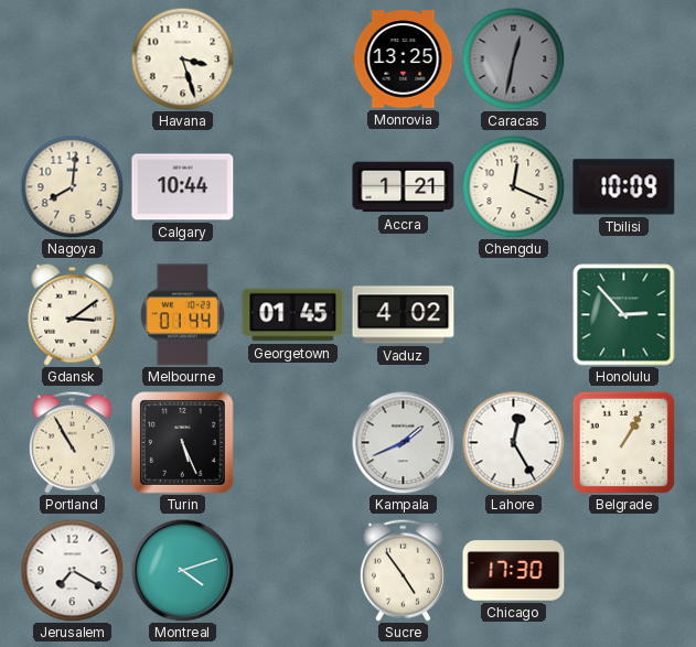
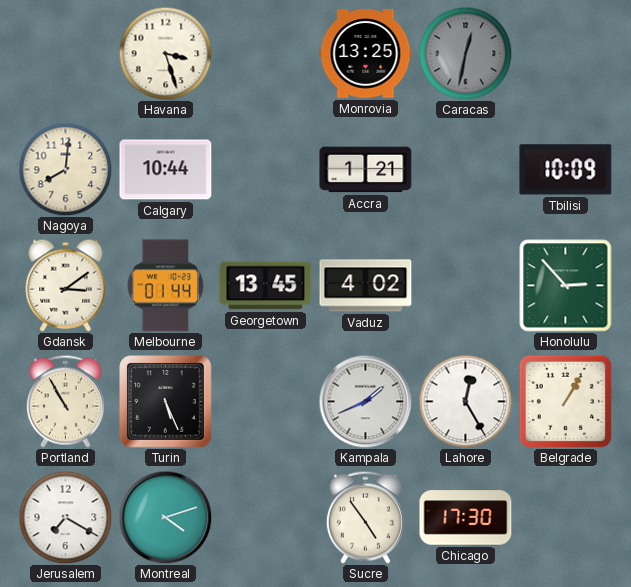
Chengdu: 12:19 -> none
Georgetown: 01:45 -> 13:45
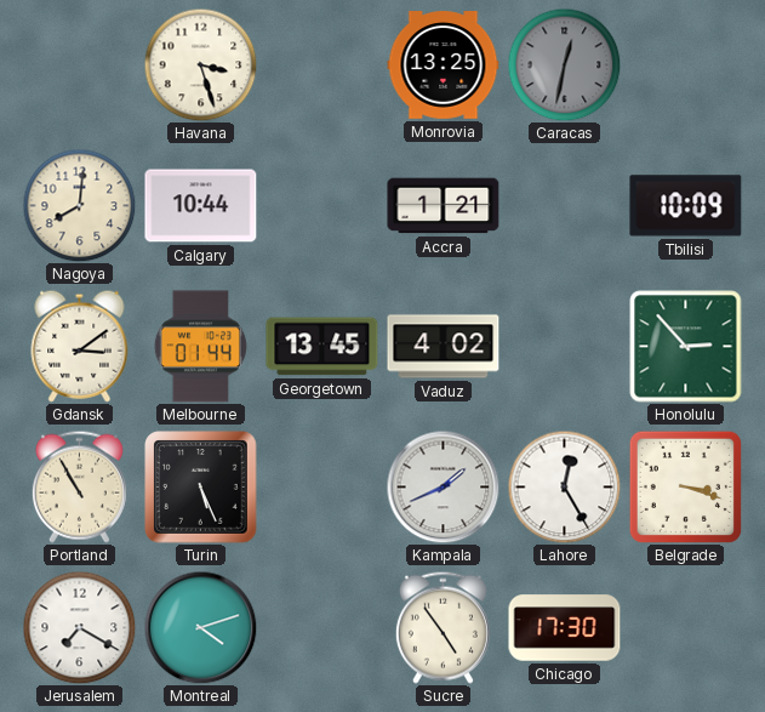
Belgrade: 1:05 -> 3:18
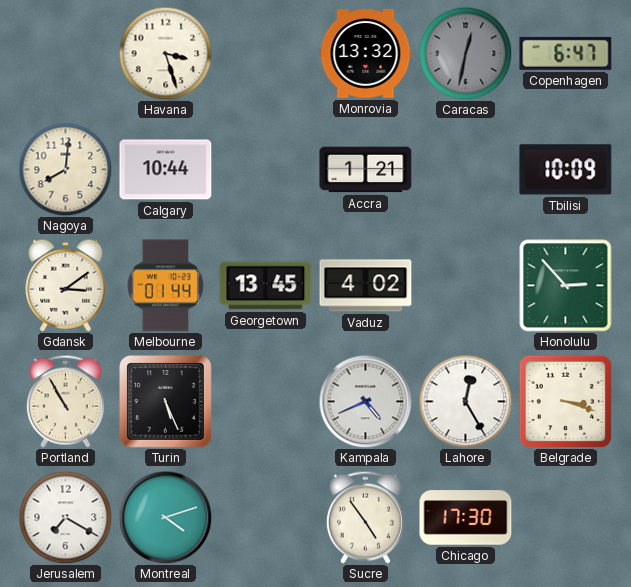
Monrovia: 13:25 -> 13:32
Copenhagen: none -> 6:47
Kampala: 1:41 -> 4:41
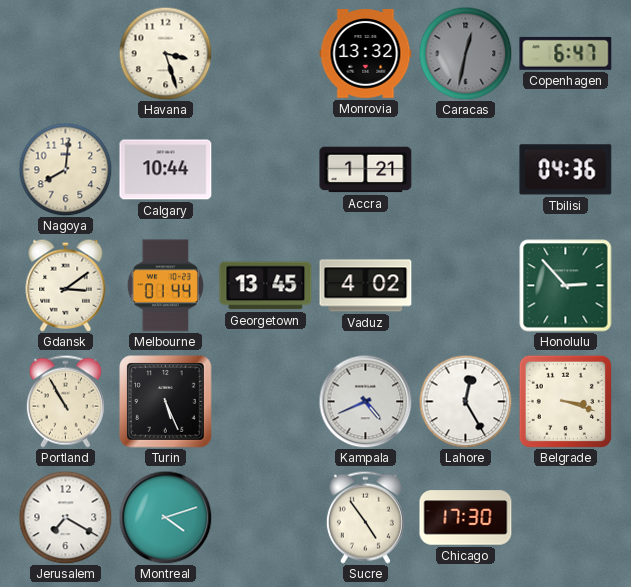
Tbilisi: 10:09 -> 04:36
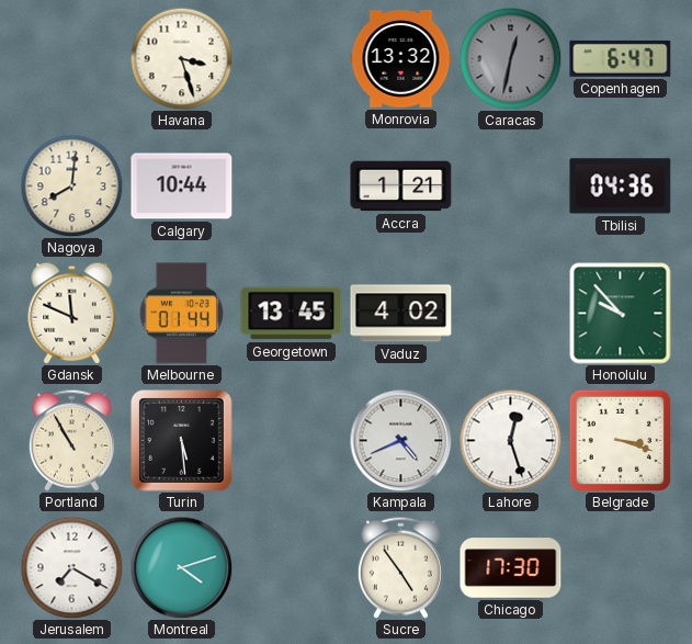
Gdansk: 3:09 -> 11:49
Honolulu: 2:53 -> 9:53
Turin: 5:26 -> 5:29
Lahore: 12:25 -> 12:27
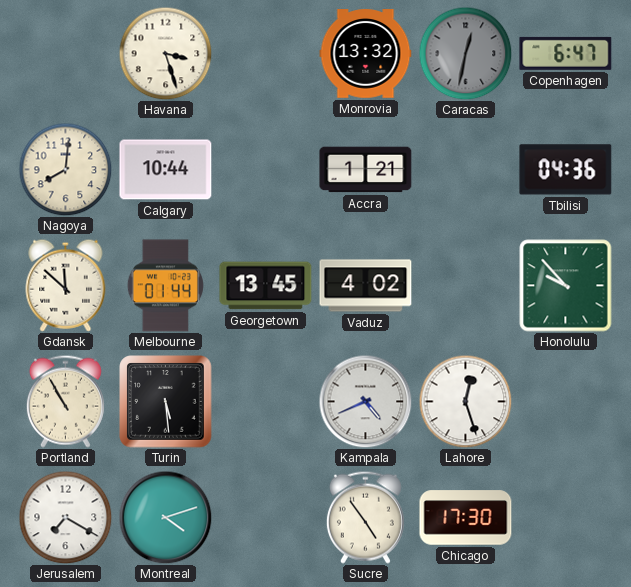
Gdansk: 11:49 -> 11:52
Belgrade: 3:18 -> none
